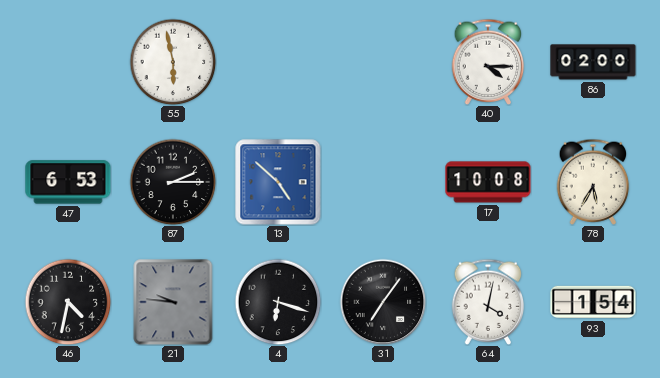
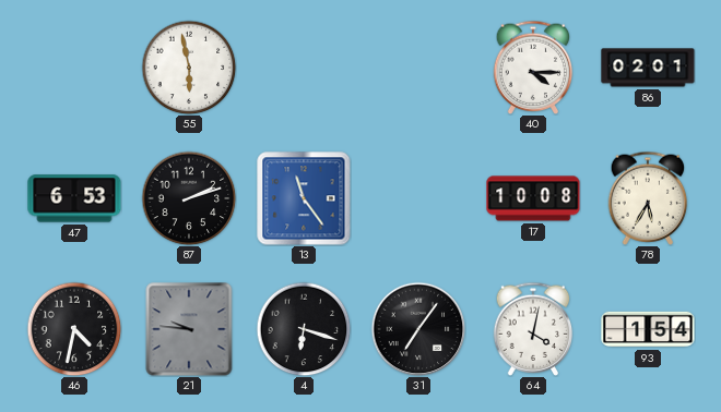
86: 02:00 -> 02:01
87: 2:15 -> 2:12
13: 4:52 -> 11:24
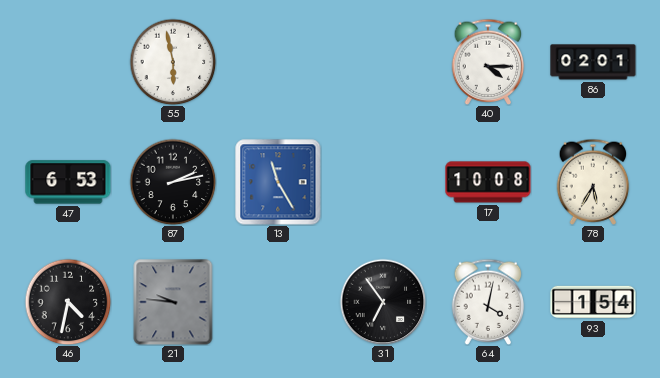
87: 2:12 -> 2:13
13: 11:24 -> 11:25
4: 6:18 -> none
31: 7:06 -> 6:54
